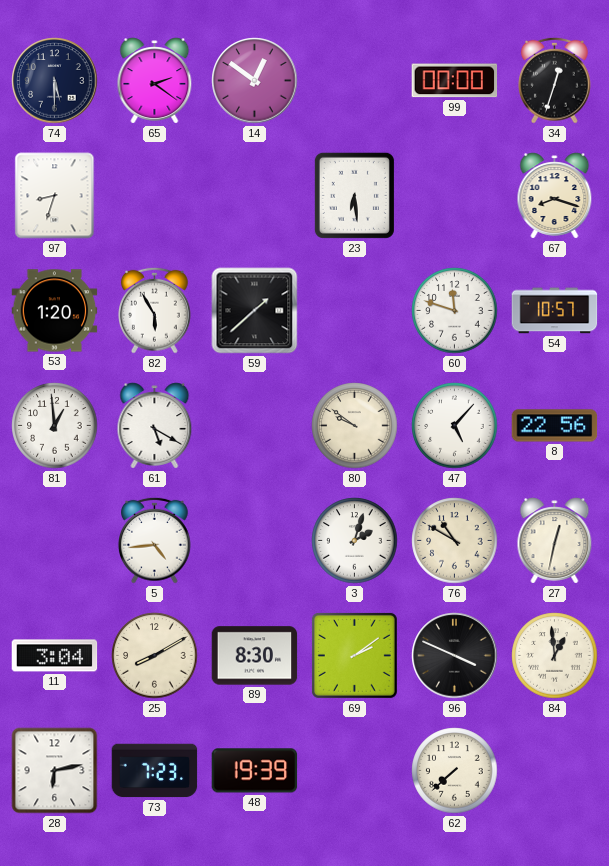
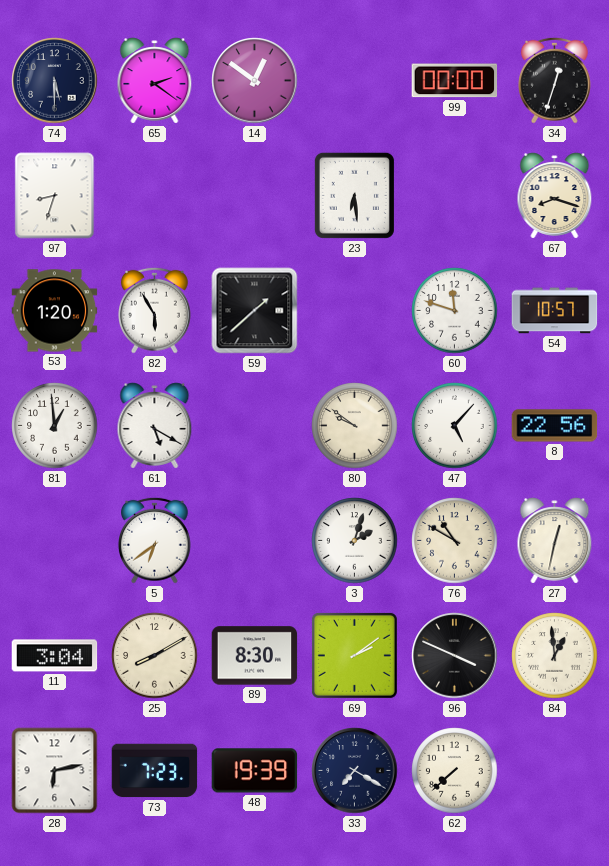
5: 4:44 -> 6:39
33: none -> 7:20
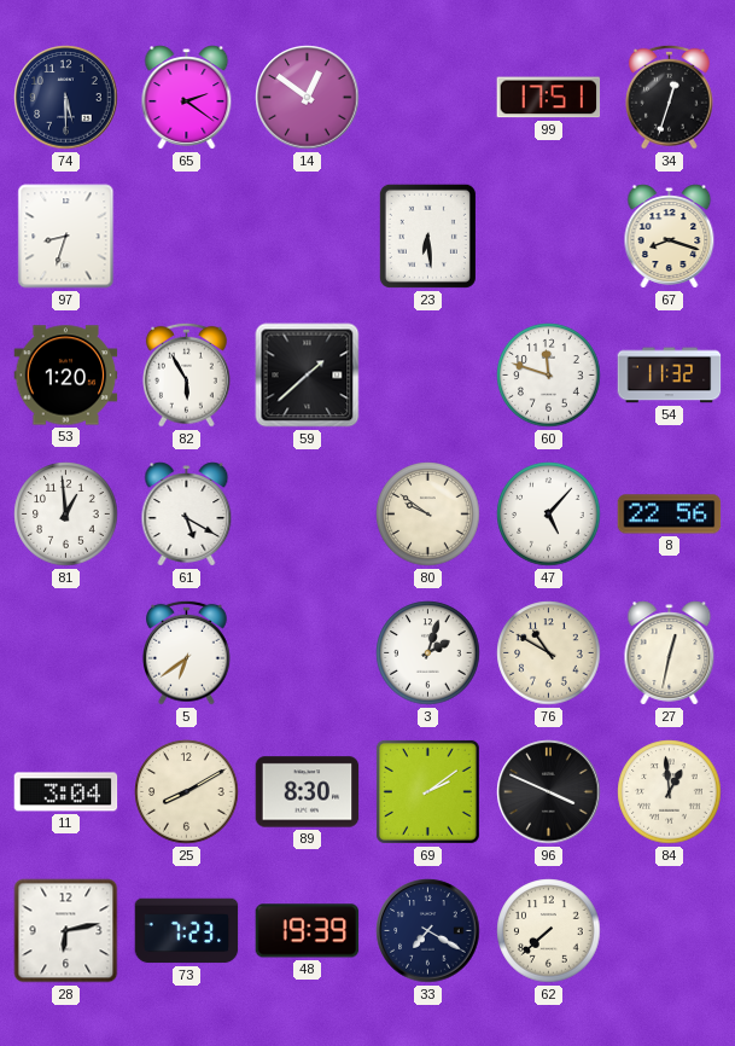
99: 00:00 -> 17:51
54: 10:57 -> 11:32
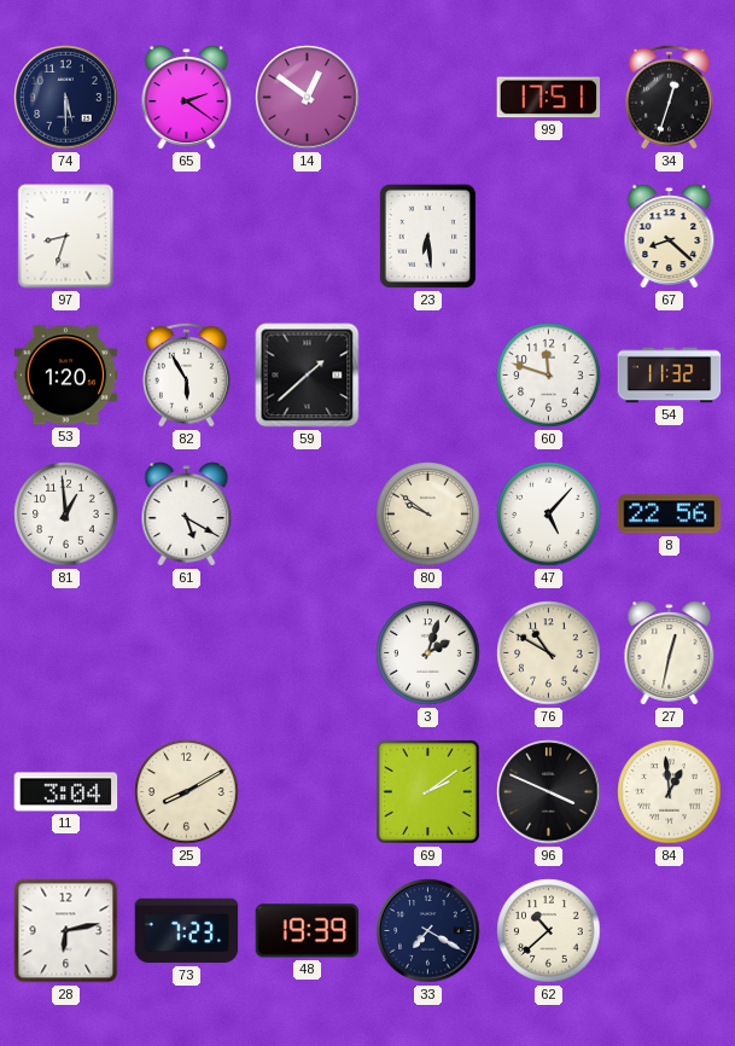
67: 8:18 -> 8:22
5: 6:39 -> none
89: 8:30 -> none
62: 7:38 -> 10:38
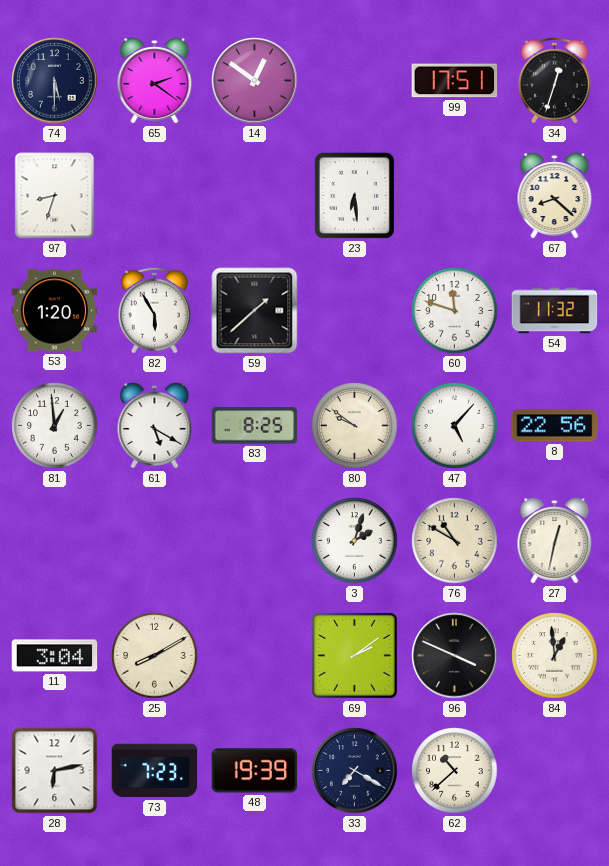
83: none -> 8:25
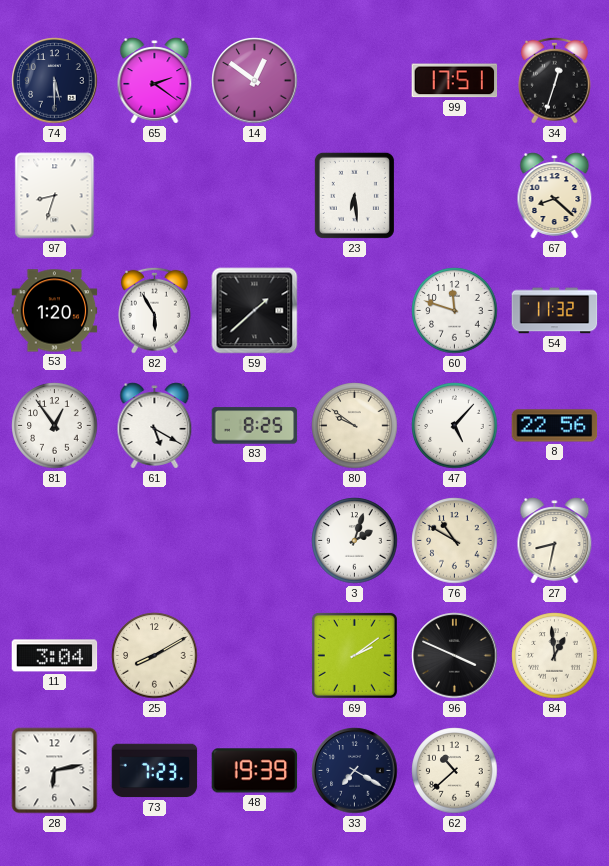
81: 12:59 -> 12:54
27: 12:32 -> 8:32
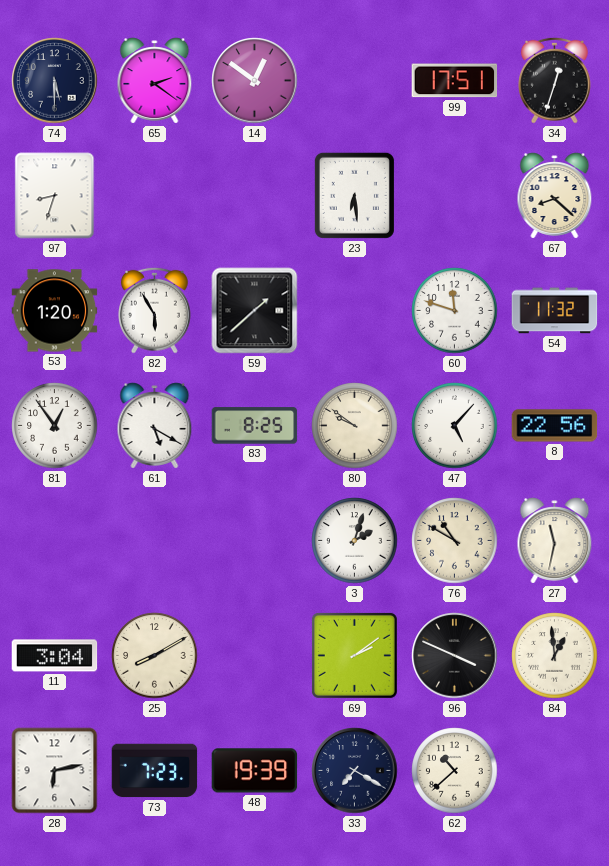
27: 8:32 -> 11:32
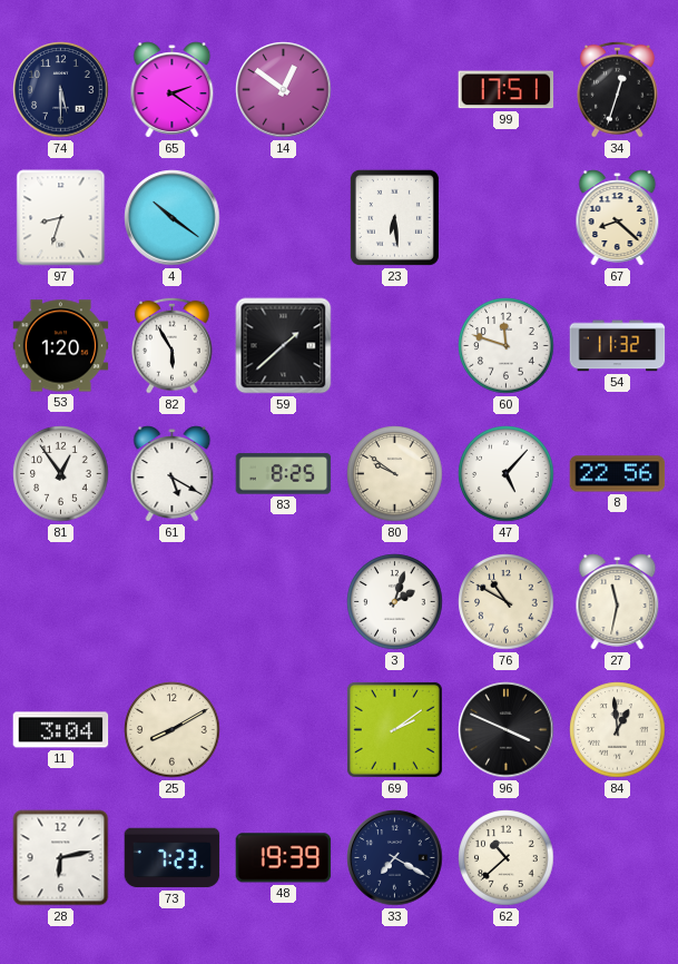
4: none -> 10:21
